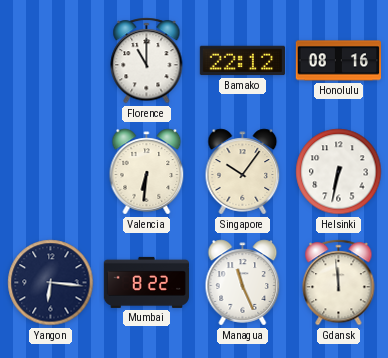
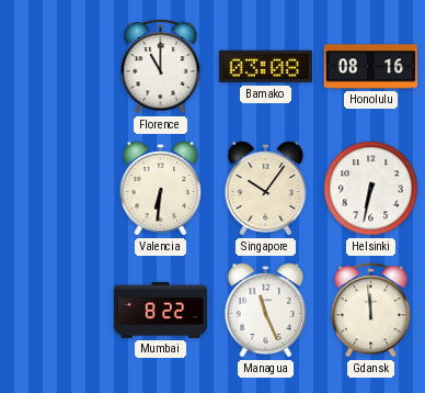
Bamako: 22:12 -> 03:08
Yangon: 6:16 -> none
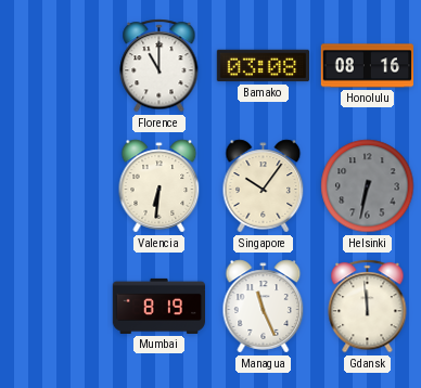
Helsinki dial: white -> grey
Mumbai: 8:22 -> 8:19
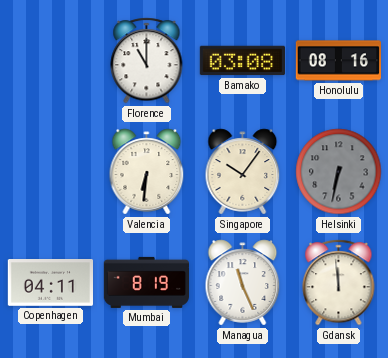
Copenhagen: none -> 04:11
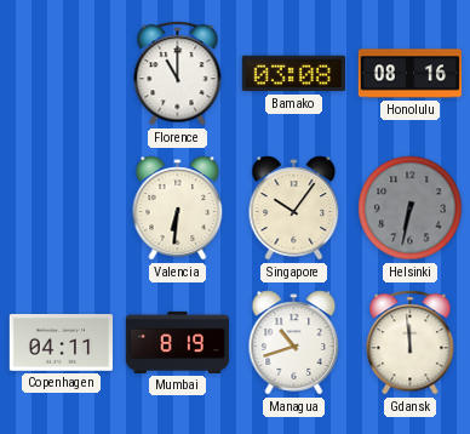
Managua: 11:26 -> 10:42
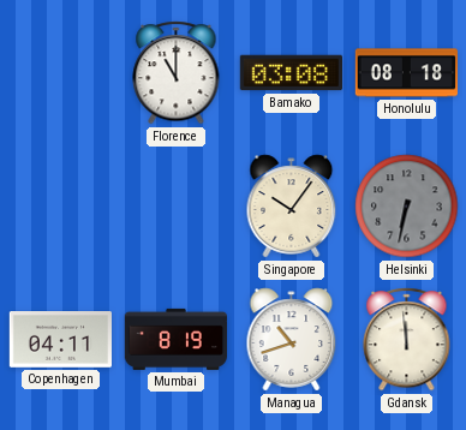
Honolulu: 08:16 -> 08:18
Valencia: 6:31 -> none
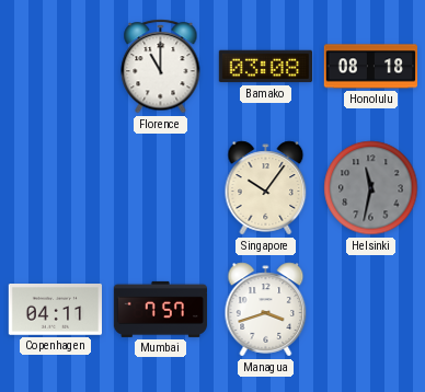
Helsinki: 6:32 -> 11:32
Mumbai: 8:19 -> 7:57
Managua: 10:42 -> 3:42
Gdansk: 11:59 -> none
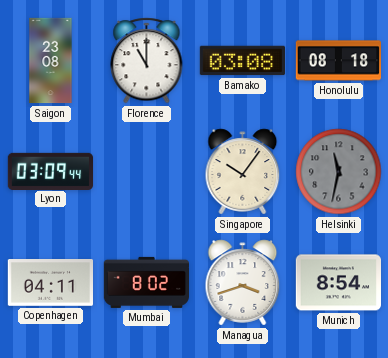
Saigon: none -> 23:08
Lyon: none -> 03:09
Mumbai: 7:57 -> 8:02
Munich: none -> 8:54
